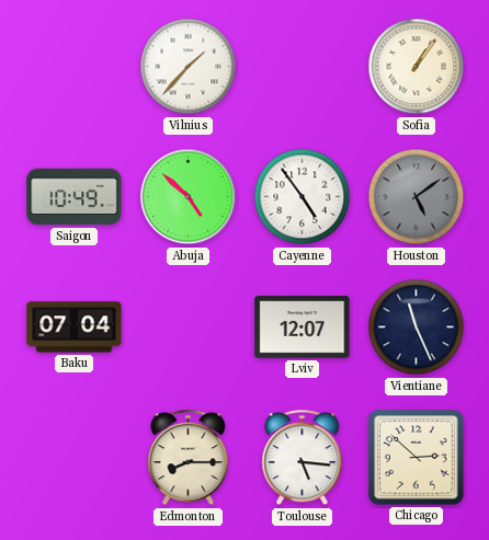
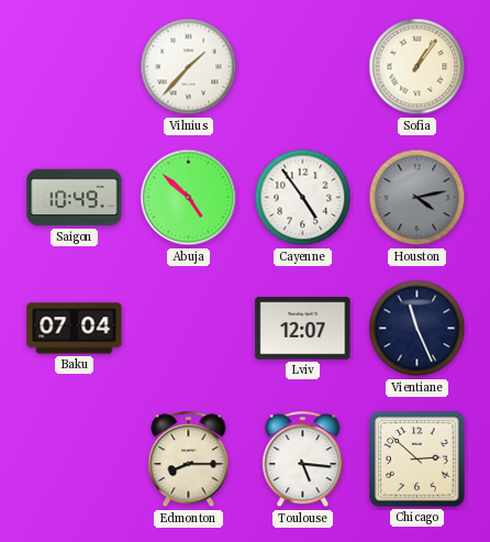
Houston: 5:09 -> 4:13
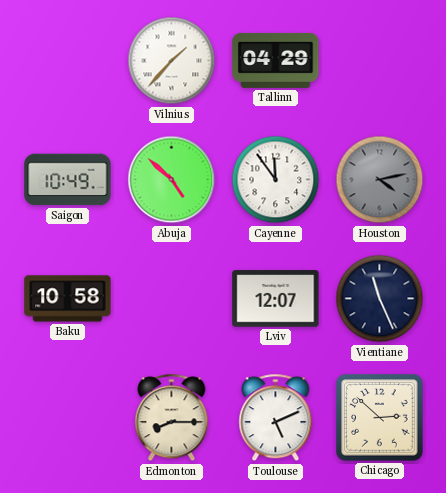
Tallinn: none -> 04:29
Sofia: 1:06 -> none
Cayenne: 4:54 -> 11:54
Baku: 07:04 -> 10:58
Toulouse: 5:16 -> 5:11
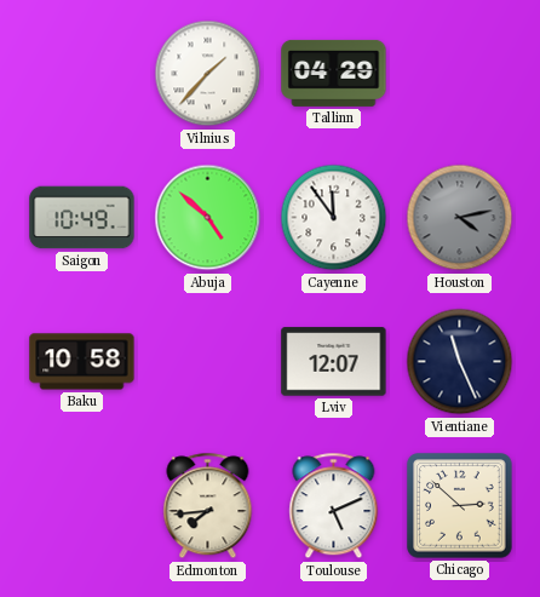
Edmonton: 8:15 -> 7:44
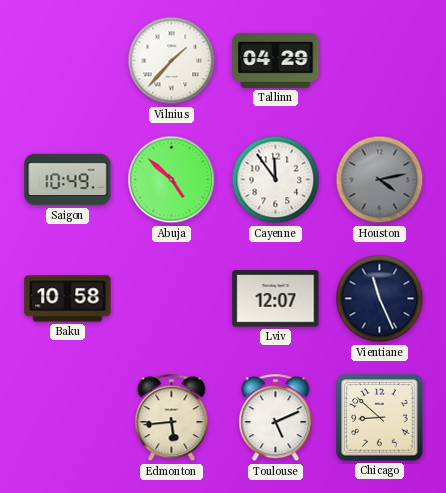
Edmonton: 7:44 -> 5:44
Chicago: 2:52 -> 8:52
